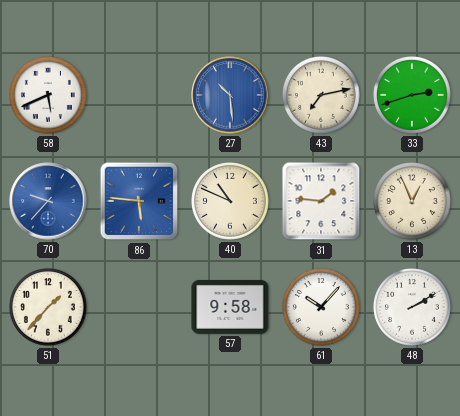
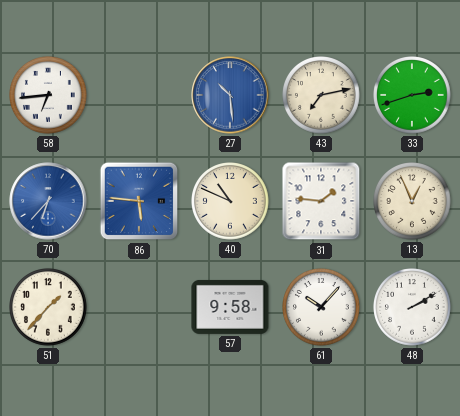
58: 5:41 -> 6:44
70: 9:37 -> 6:37
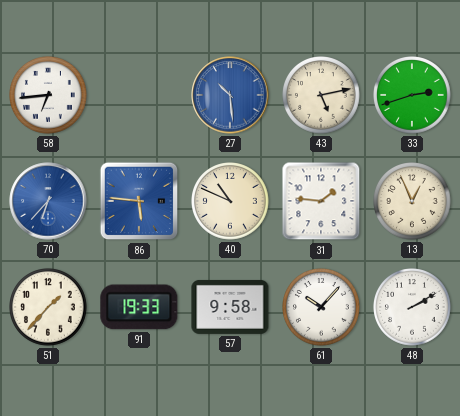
43: 7:13 -> 5:13
91: none -> 19:33
